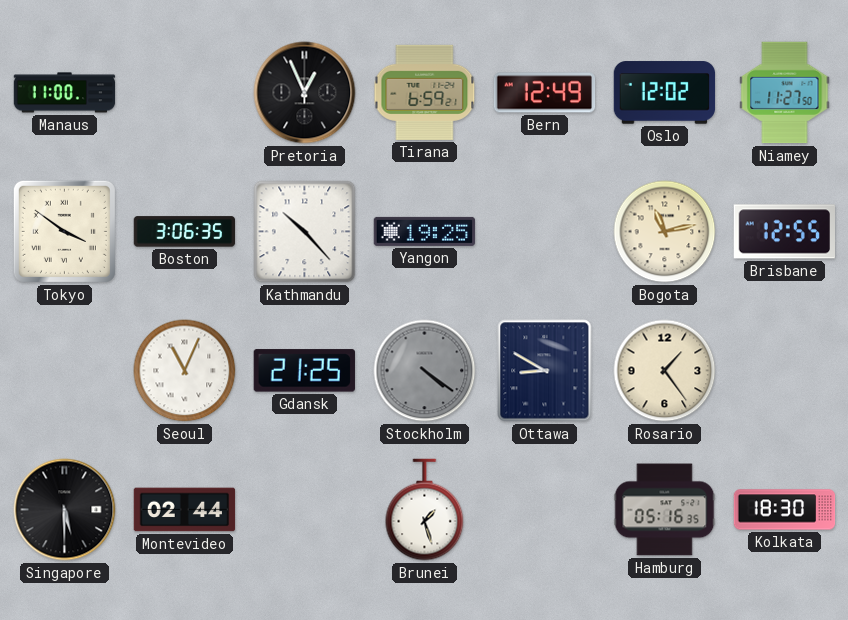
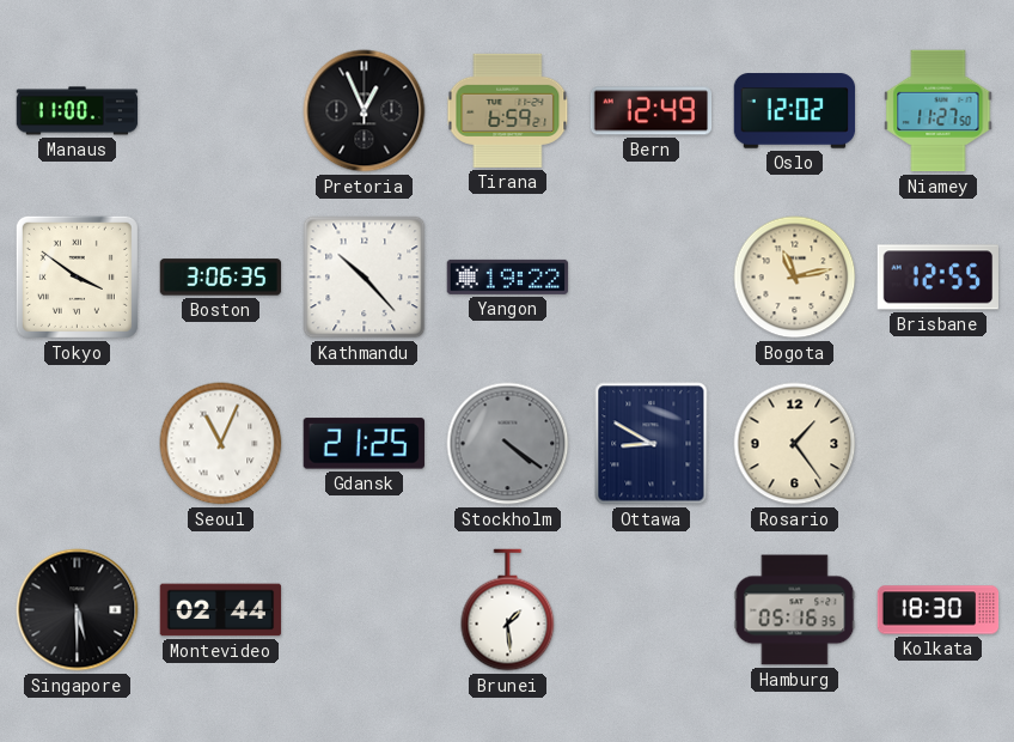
Yangon: 19:25 -> 19:22
Brunei: 1:27 -> 1:29
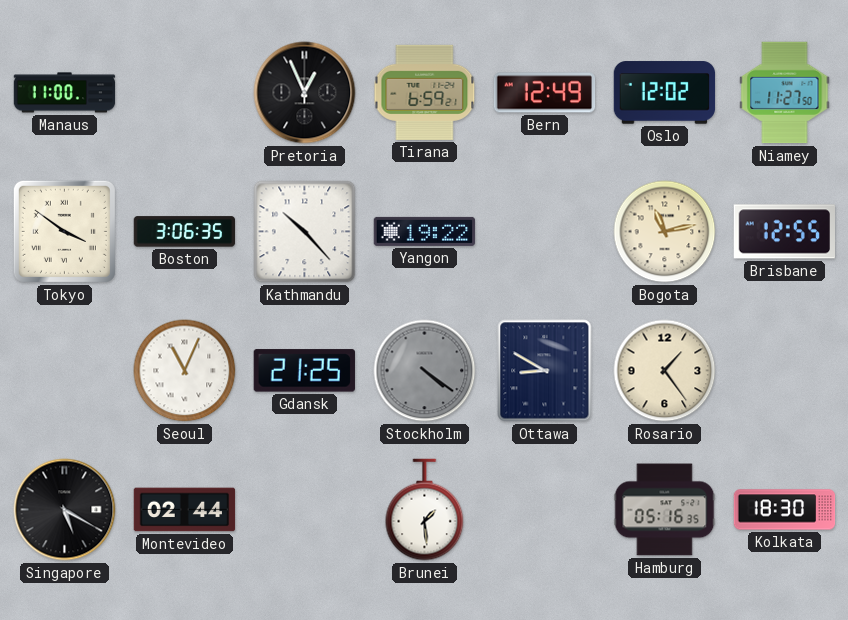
Singapore: 5:30 -> 5:20
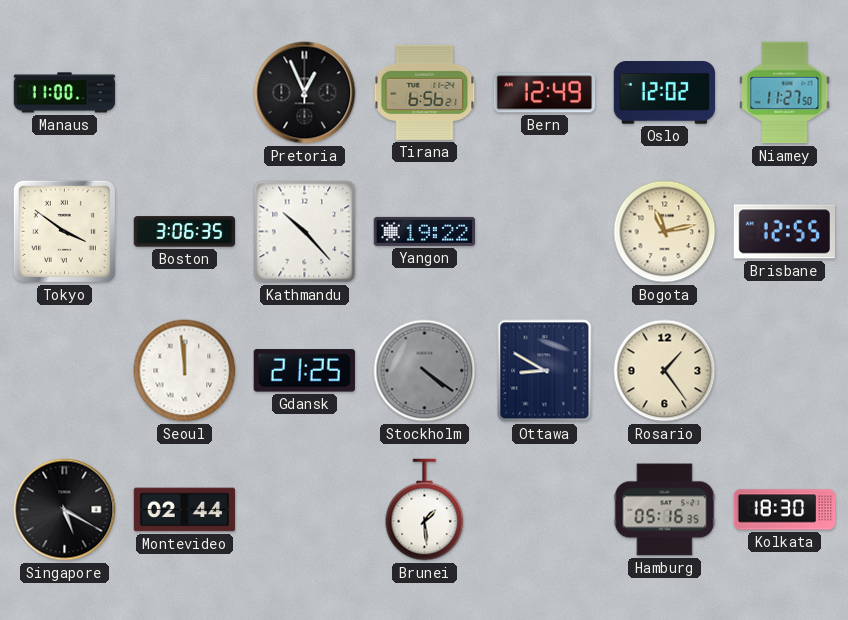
Tirana: 6:59 -> 6:56
Seoul: 11:04 -> 11:59
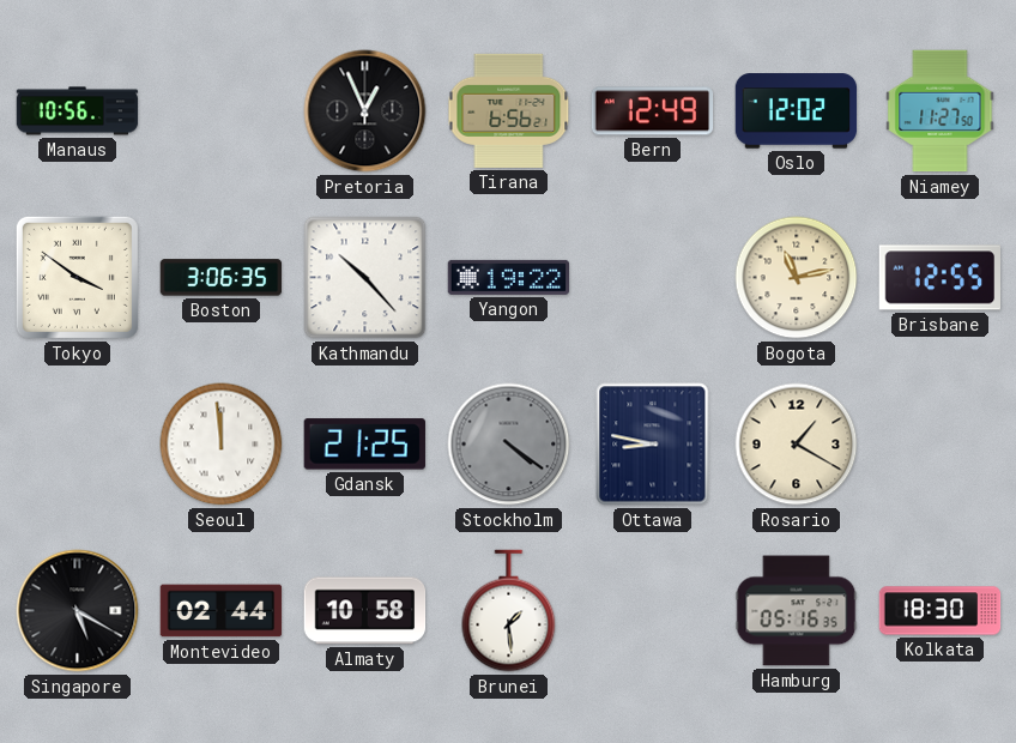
Manaus: 11:00 -> 10:56
Ottawa: 8:50 -> 8:47
Rosario: 1:24 -> 1:20
Almaty: none -> 10:58
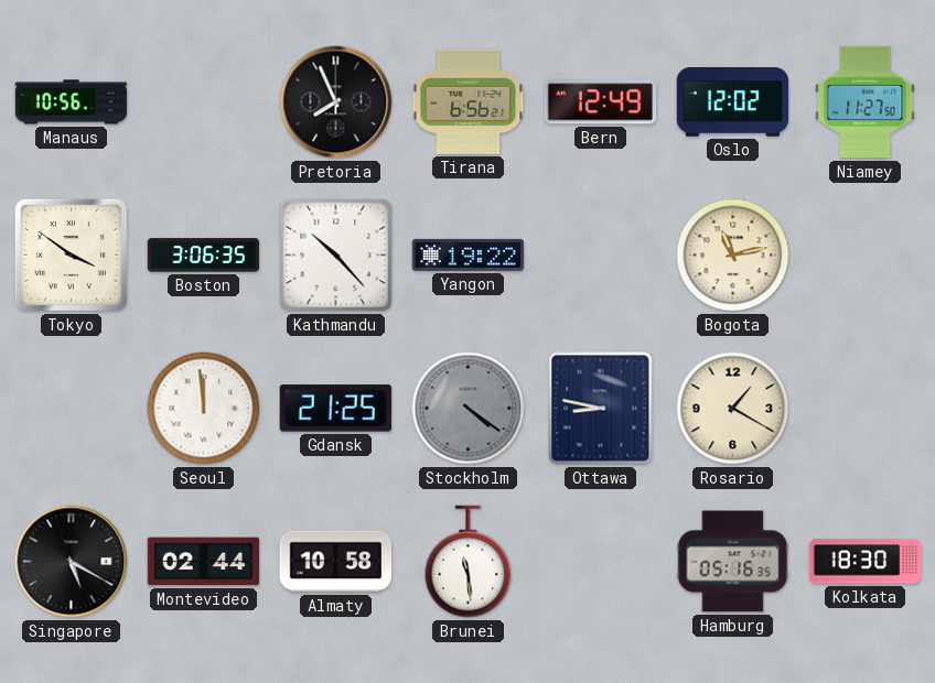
Pretoria: 12:56 -> 7:56
Brisbane: 12:55 -> none
Brunei: 1:29 -> 11:29
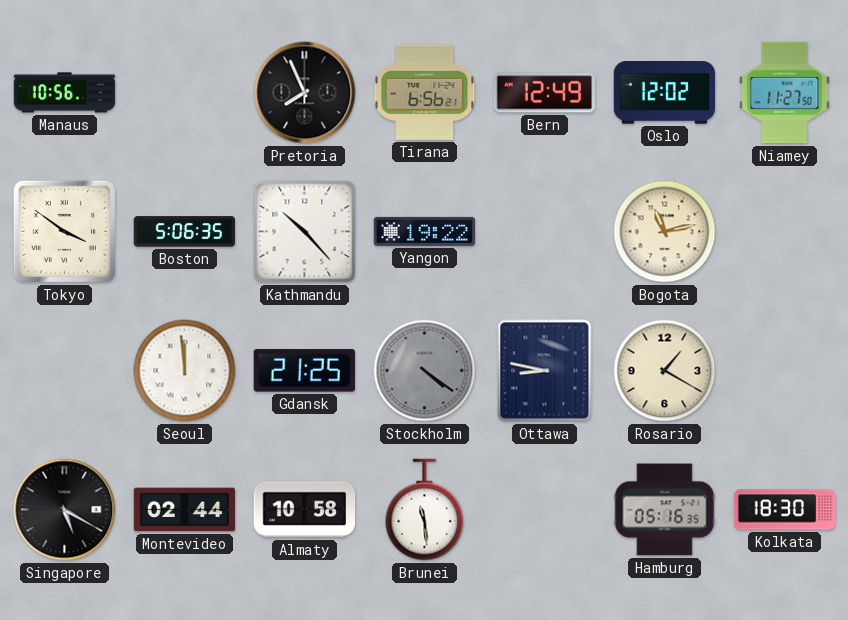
Boston: 3:06 -> 5:06
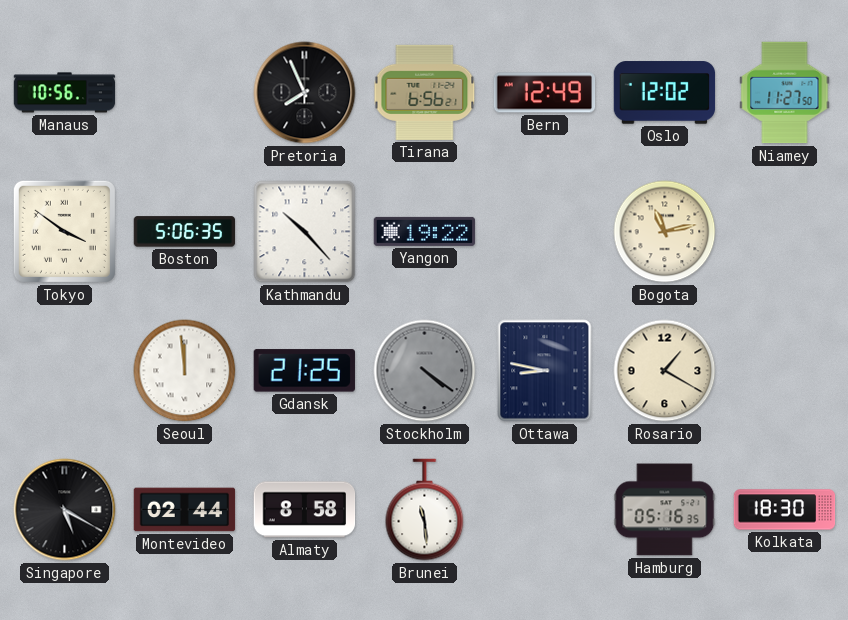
Almaty: 10:58 -> 8:58
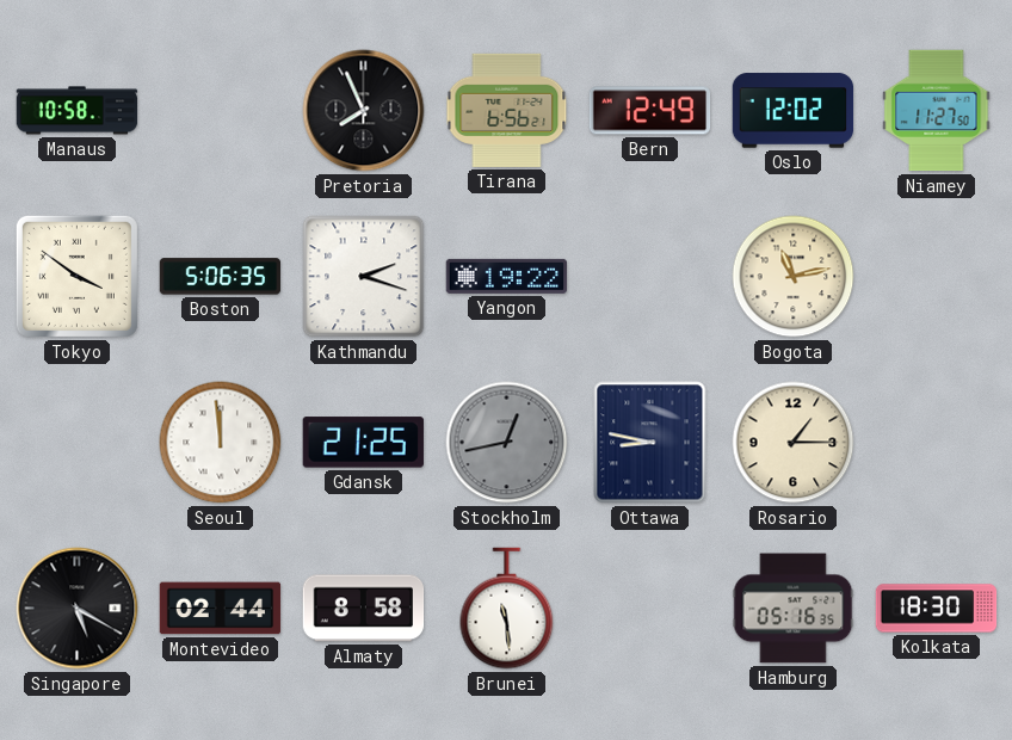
Manaus: 10:56 -> 10:58
Kathmandu: 10:23 -> 2:18
Stockholm: 4:21 -> 12:43
Rosario: 1:20 -> 1:15
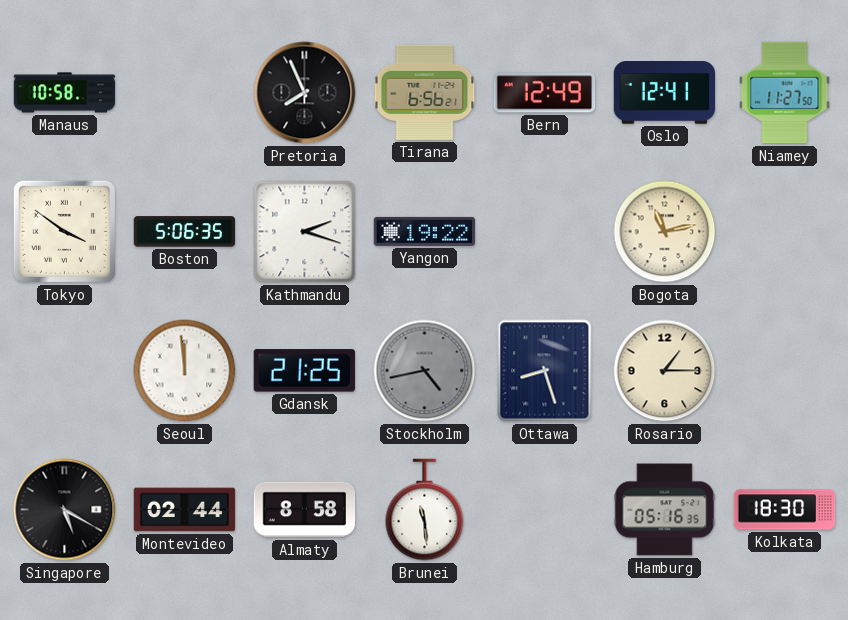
Oslo: 12:02 -> 12:41
Stockholm: 12:43 -> 4:43
Ottawa: 8:47 -> 8:27
